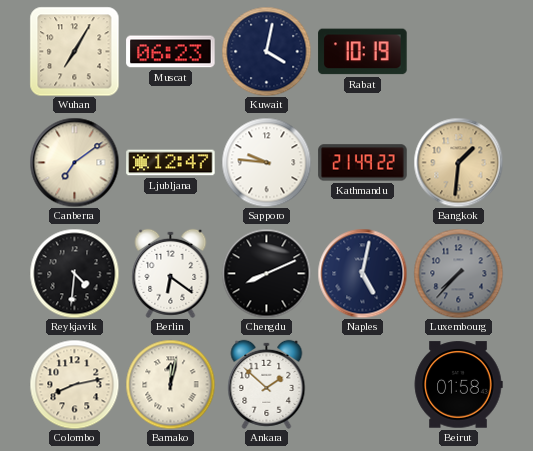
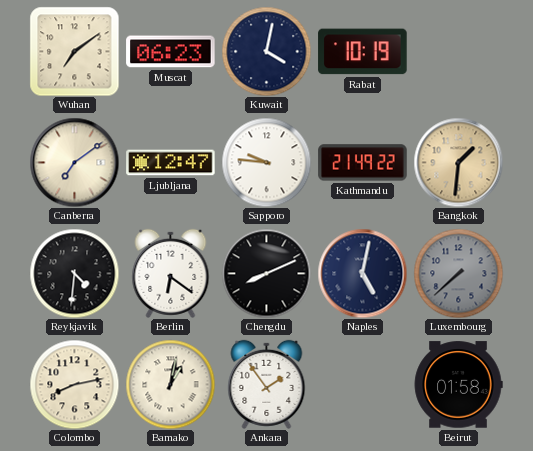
Wuhan: 7:05 -> 7:09
Luxembourg: 7:37 -> 7:38
Bamako: 12:02 -> 1:02
Ankara: 1:52 -> 1:54
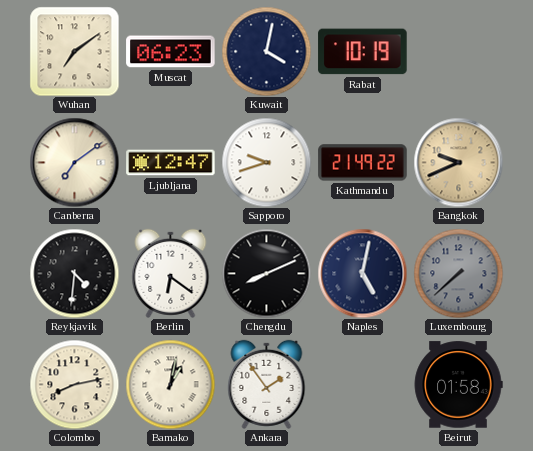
Sapporo: 9:46 -> 9:42
Bangkok: 1:31 -> 9:41
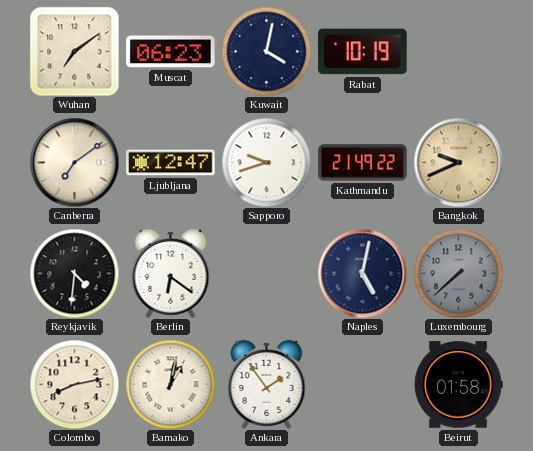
Chengdu: 8:11 -> none
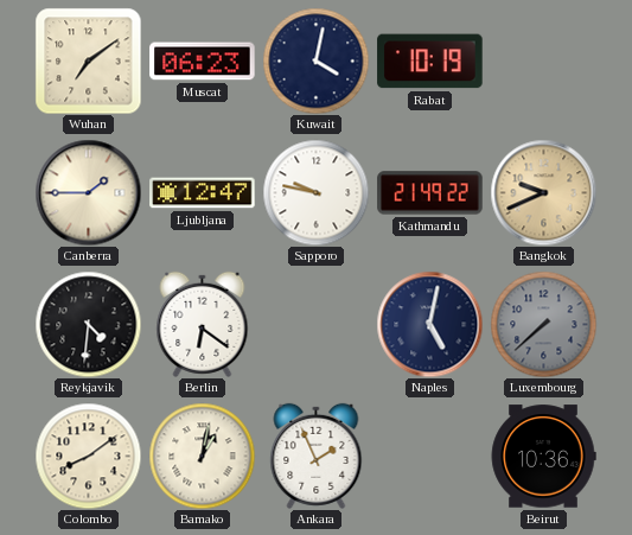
Canberra: 7:09 -> 1:45
Sapporo: 9:42 -> 9:47
Colombo: 8:13 -> 8:09
Ankara: 1:54 -> 1:56
Beirut: 01:58 -> 10:36
